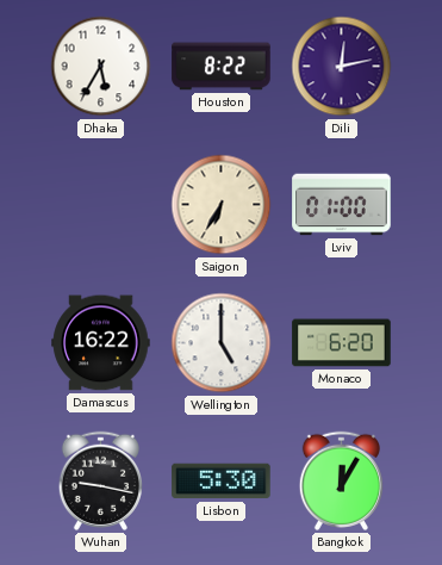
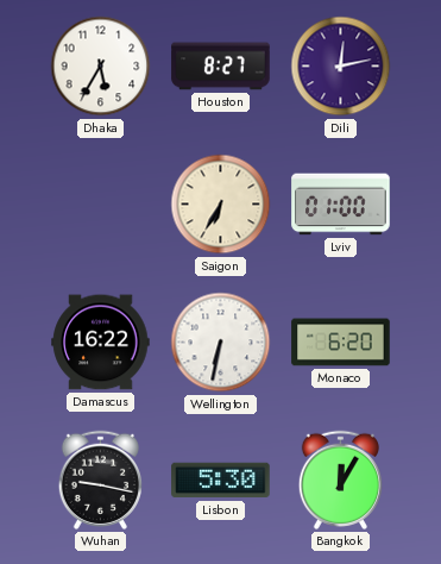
Houston: 8:22 -> 8:27
Wellington: 5:00 -> 6:32
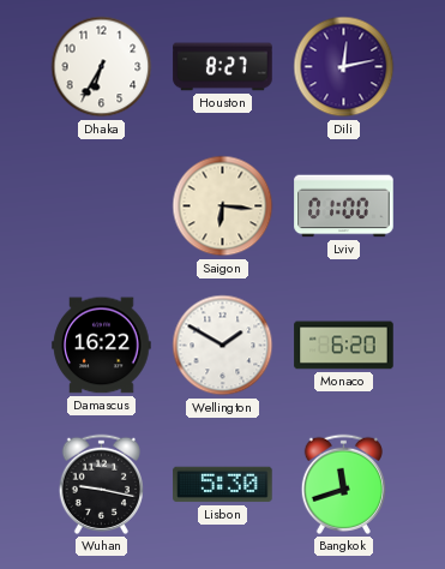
Dhaka: 5:35 -> 6:35
Saigon: 6:35 -> 6:16
Wellington: 6:32 -> 1:50
Bangkok: 12:05 -> 11:42
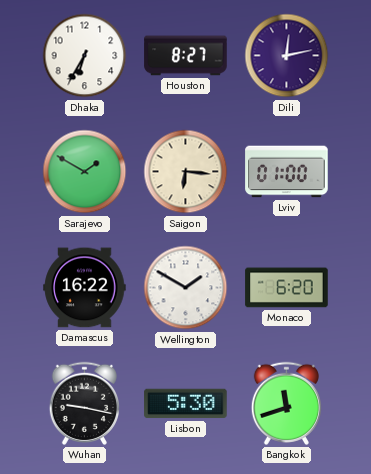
Sarajevo: none -> 1:50
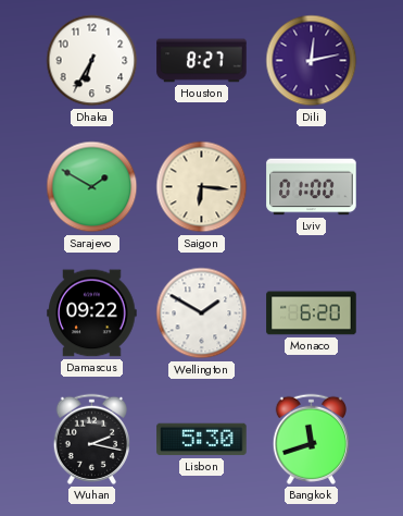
Damascus: 16:22 -> 09:22
Wuhan: 9:17 -> 2:17
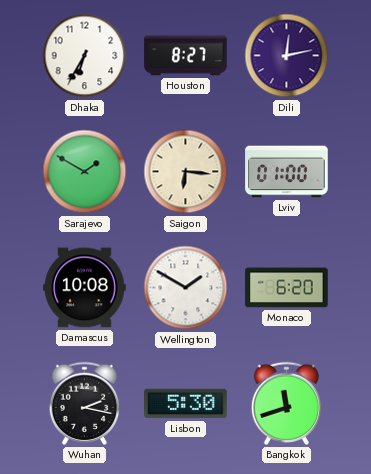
Damascus: 09:22 -> 10:08
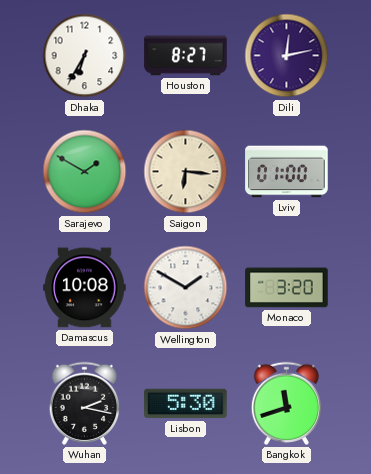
Monaco: 6:20 -> 3:20
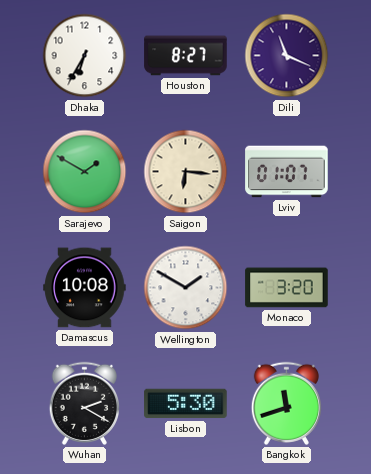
Dili: 12:13 -> 11:19
Lviv: 01:00 -> 01:07
Wuhan: 2:17 -> 2:20
